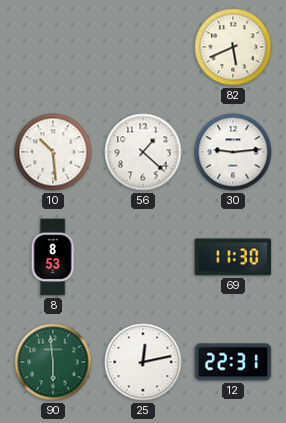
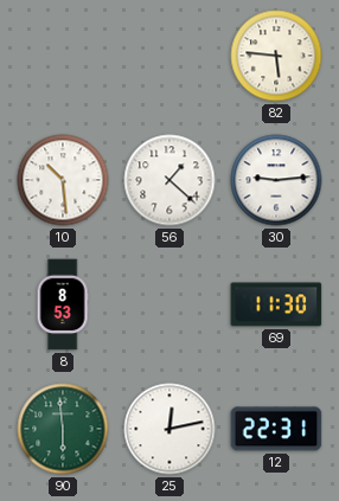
82: 5:41 -> 5:46
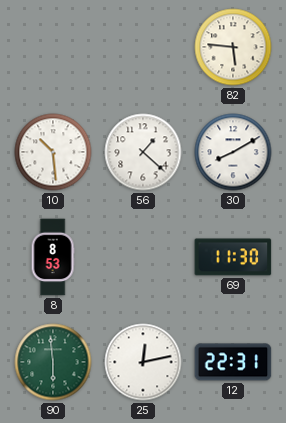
30: 9:14 -> 8:10
